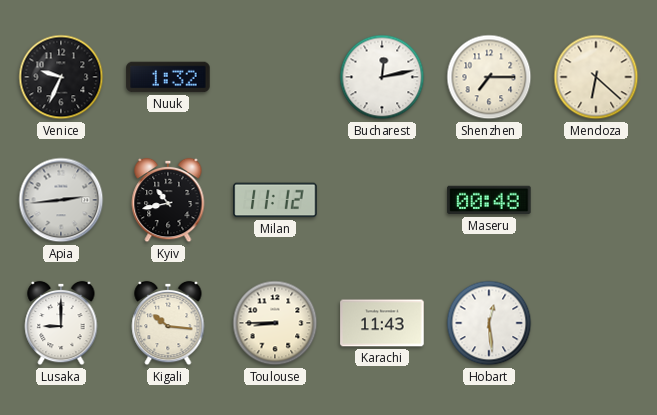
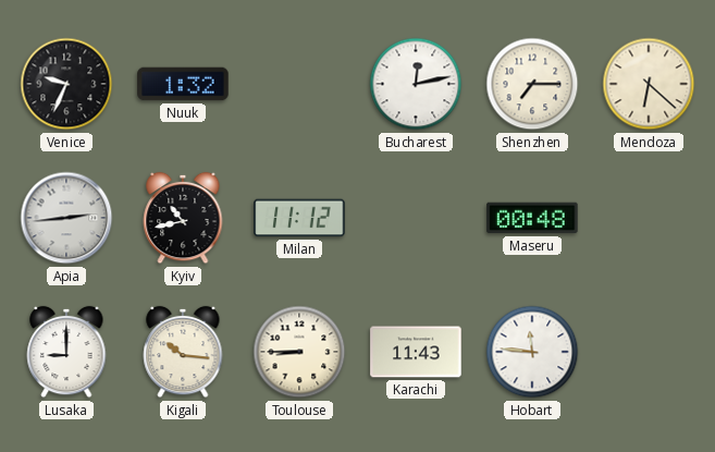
Hobart: 12:29 -> 11:46
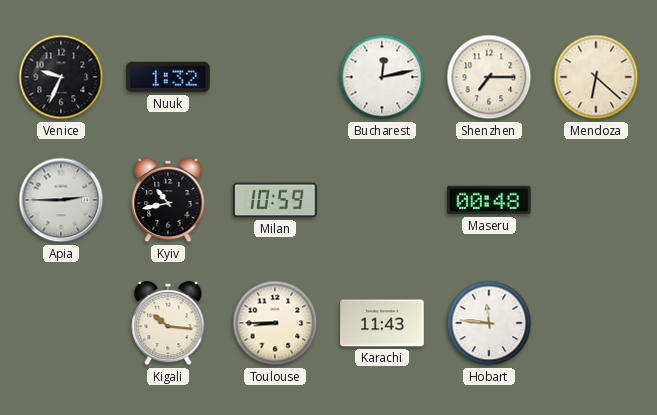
Apia: 2:44 -> 2:45
Milan: 11:12 -> 10:59
Lusaka: 9:00 -> none
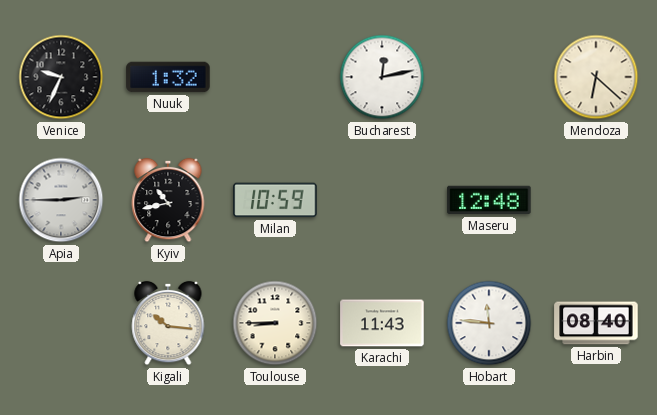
Shenzhen: 7:15 -> none
Maseru: 00:48 -> 12:48
Harbin: none -> 08:40
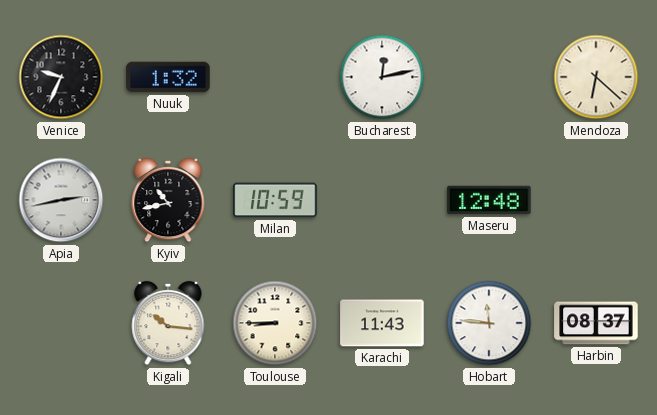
Apia: 2:45 -> 2:43
Harbin: 08:40 -> 08:37
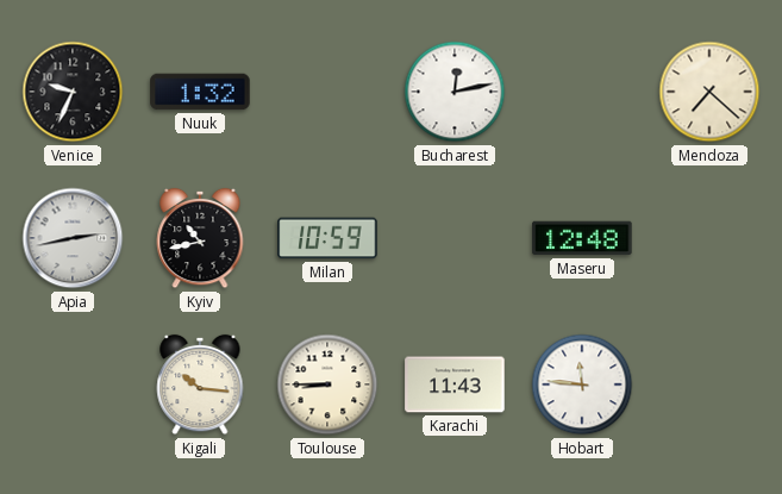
Mendoza: 6:22 -> 7:22
Harbin: 08:37 -> none
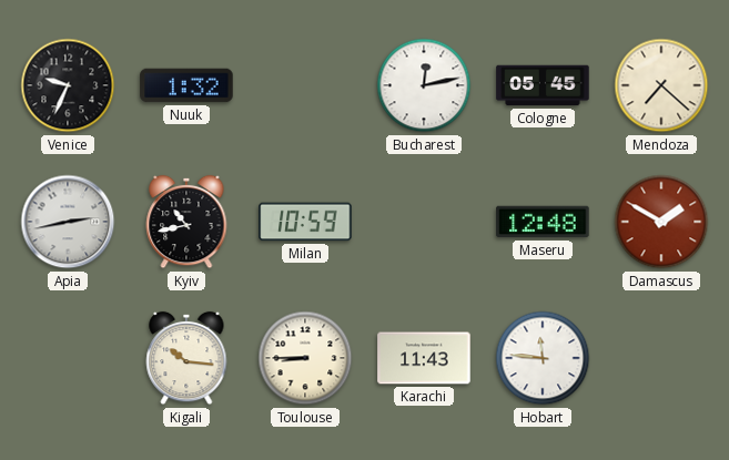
Cologne: none -> 05:45
Damascus: none -> 1:50
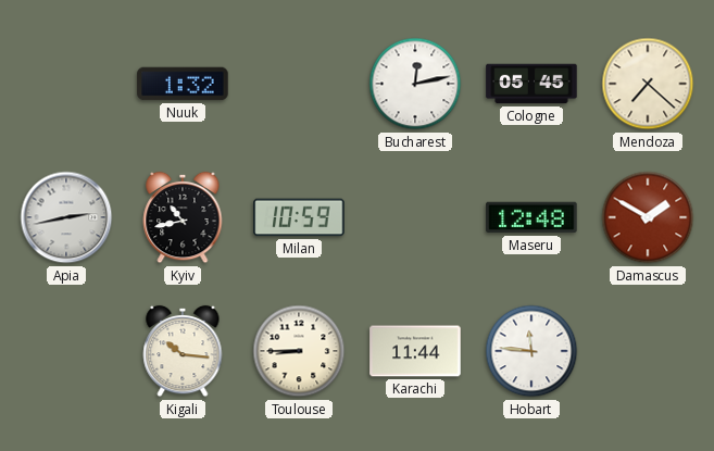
Venice: 9:34 -> none
Karachi: 11:43 -> 11:44
